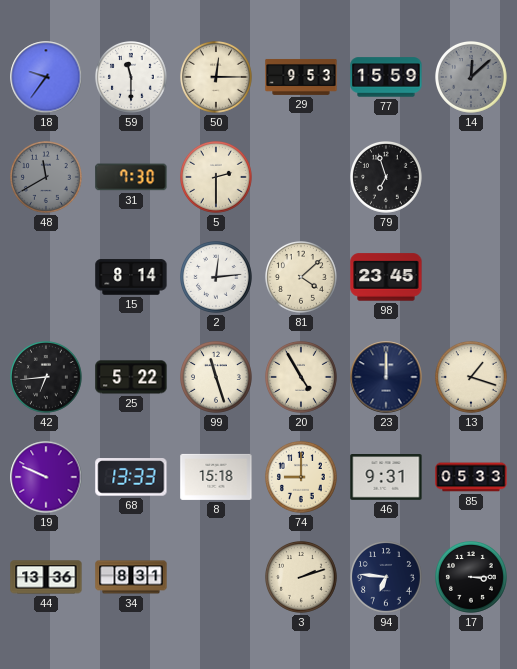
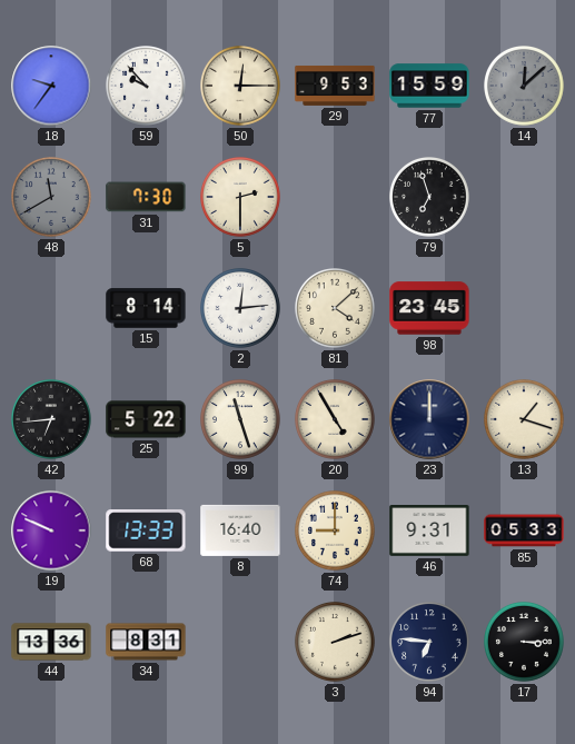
59: 11:30 -> 9:53
8: 15:18 -> 16:40
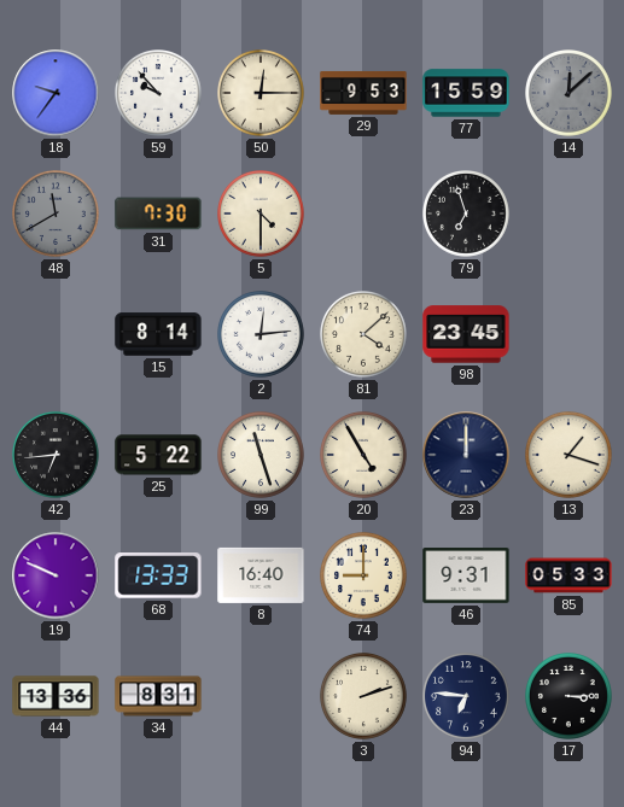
5: 2:30 -> 4:30
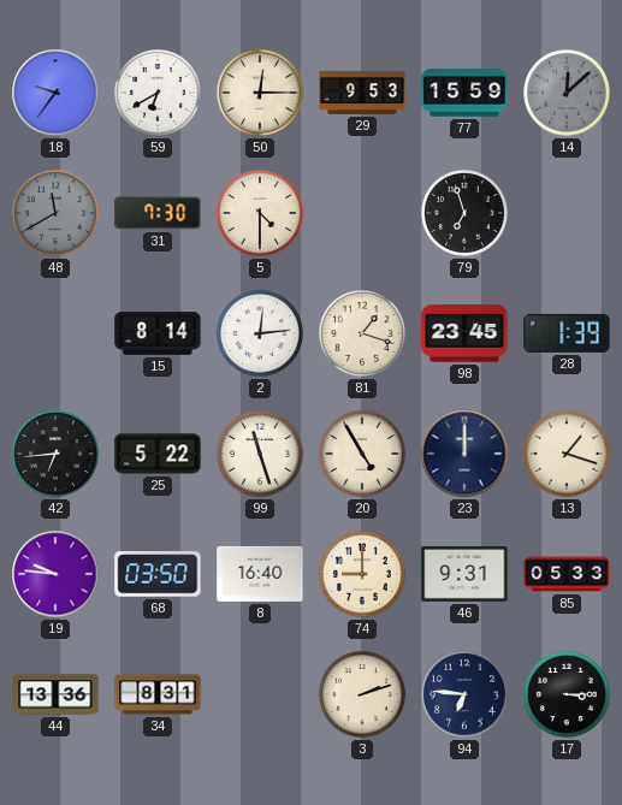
59: 9:53 -> 6:40
81: 4:08 -> 1:18
28: none -> 1:39
19: 9:49 -> 9:46
68: 13:33 -> 03:50
